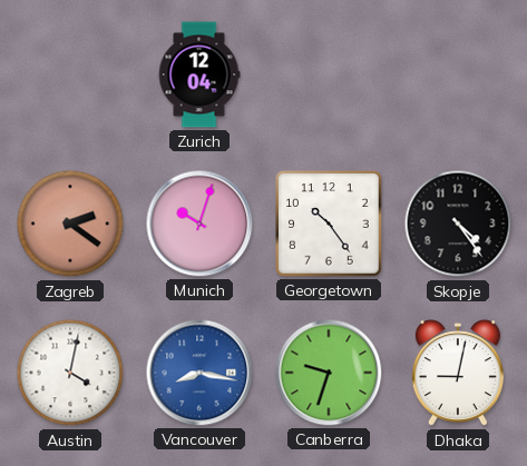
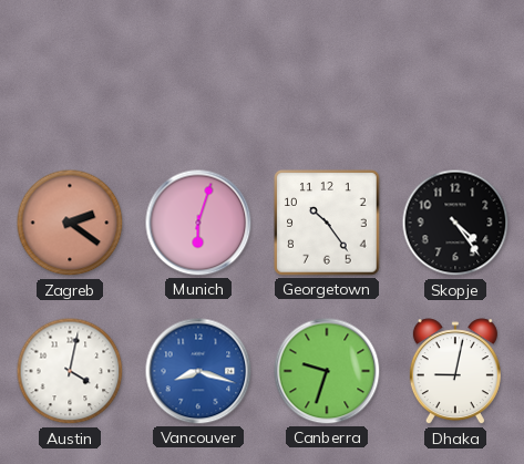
Zurich: 12:04 -> none
Munich: 10:03 -> 6:03
Vancouver: 8:17 -> 8:18
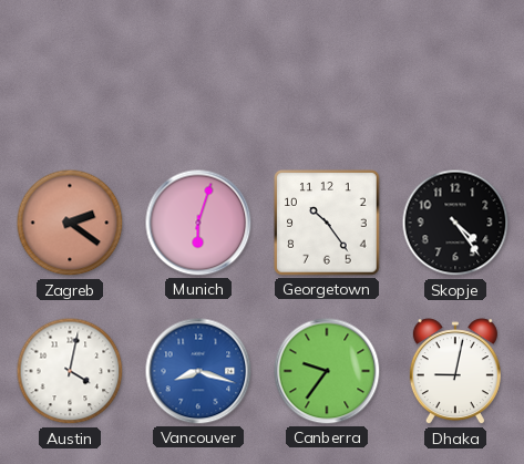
Canberra: 9:33 -> 9:36
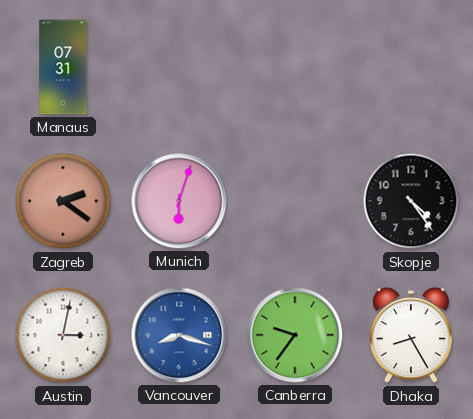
Manaus: none -> 07:31
Georgetown: 10:24 -> none
Austin: 4:02 -> 3:02
Dhaka: 9:02 -> 8:25
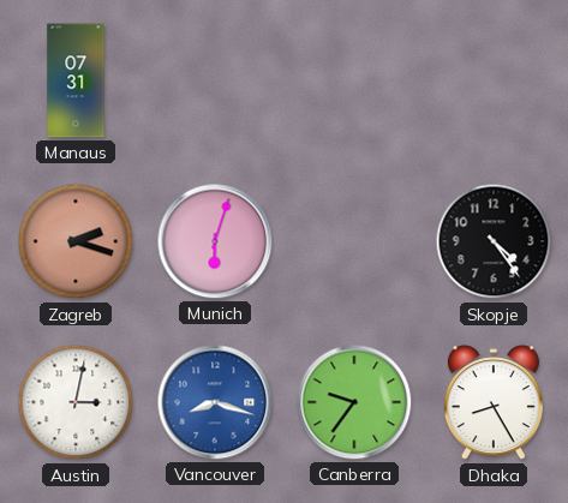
Zagreb: 2:21 -> 2:18
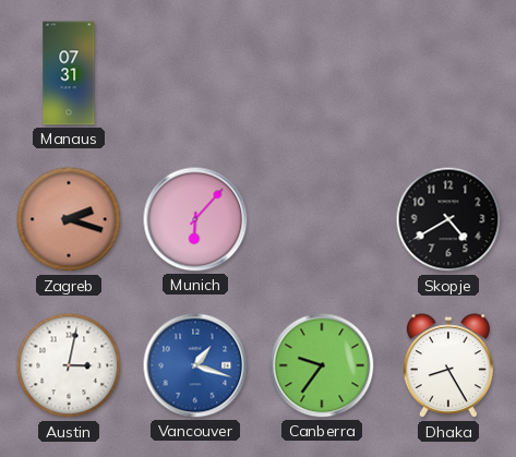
Munich: 6:03 -> 6:07
Skopje: 4:24 -> 4:40
Vancouver: 8:18 -> 1:18
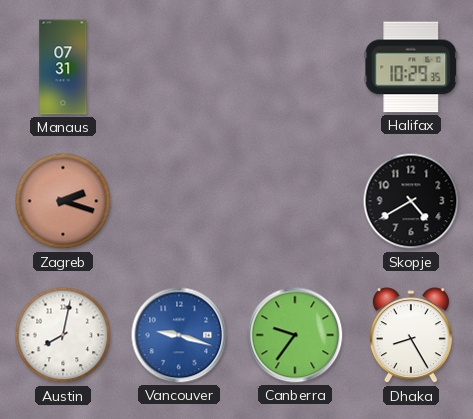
Halifax: none -> 10:29
Munich: 6:07 -> none
Austin: 3:02 -> 8:02
Vancouver: 1:18 -> 9:18
